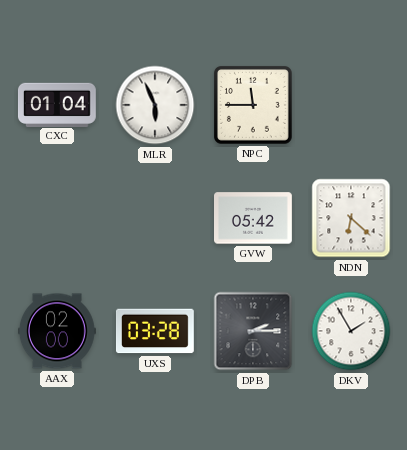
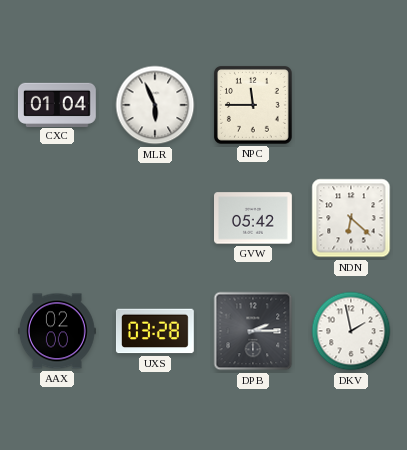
DKV: 1:55 -> 1:58
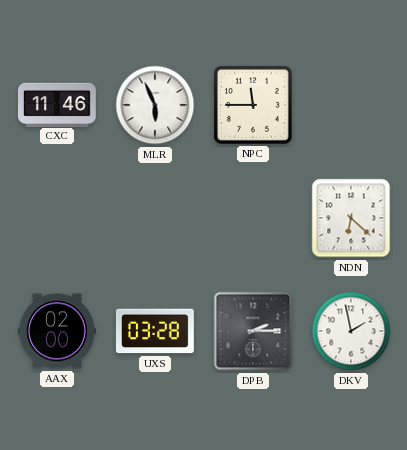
CXC: 01:04 -> 11:46
GVW: 05:42 -> none
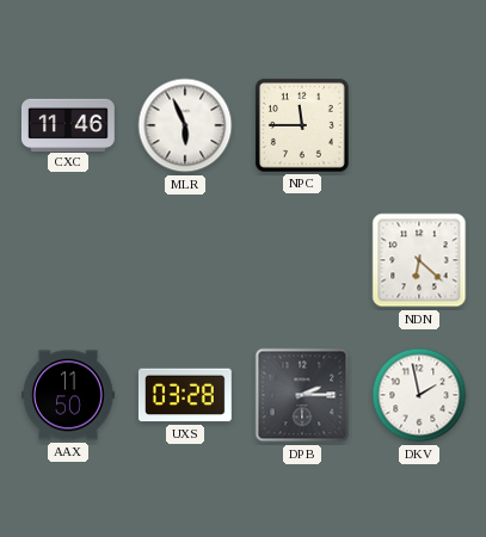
AAX: 02:00 -> 11:50
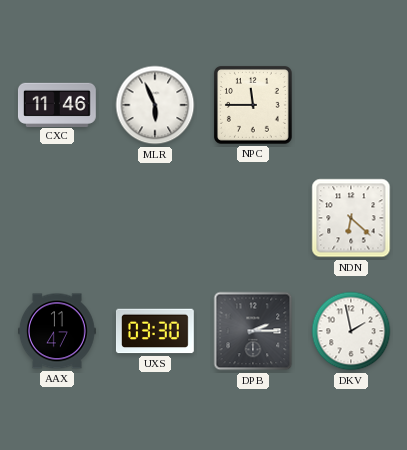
AAX: 11:50 -> 11:47
UXS: 03:28 -> 03:30
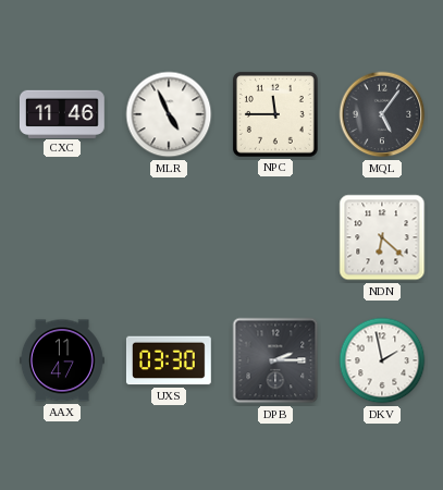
MLR: 5:56 -> 4:56
MQL: none -> 5:06
